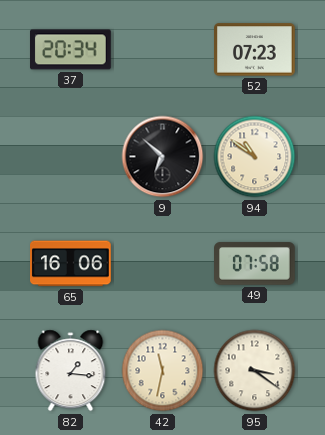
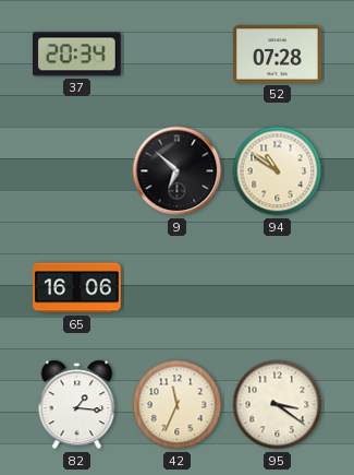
52: 07:23 -> 07:28
49: 07:58 -> none
42: 11:32 -> 11:34
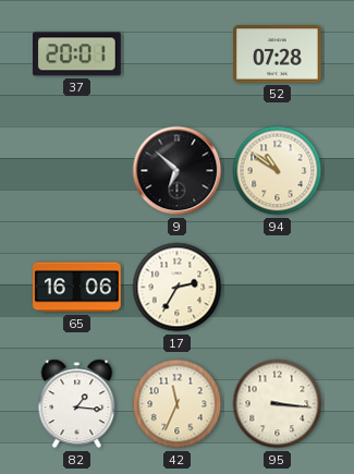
37: 20:34 -> 20:01
17: none -> 2:35
95: 3:21 -> 3:16
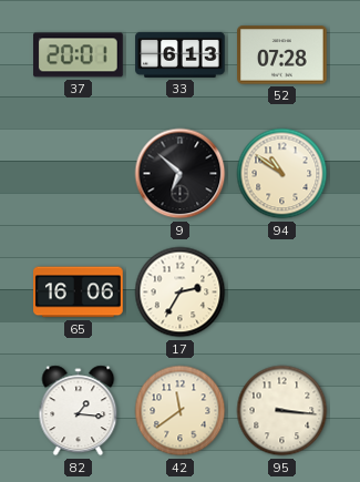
33: none -> 6:13
42: 11:34 -> 11:39
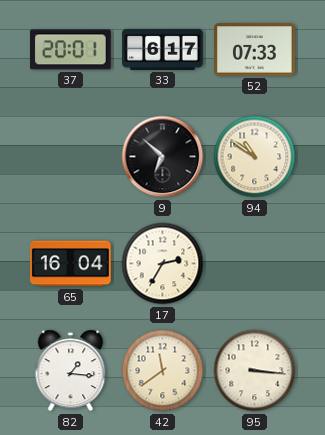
33: 6:13 -> 6:17
52: 07:28 -> 07:33
65: 16:06 -> 16:04
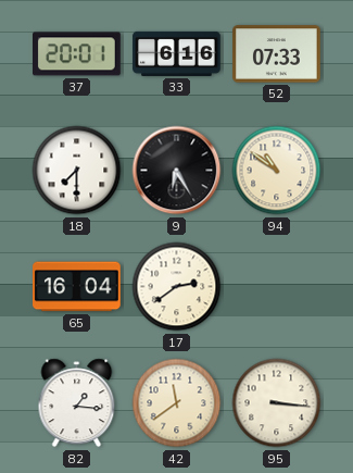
33: 6:17 -> 6:16
18: none -> 7:30
9: 6:52 -> 6:25
17: 2:35 -> 2:39
